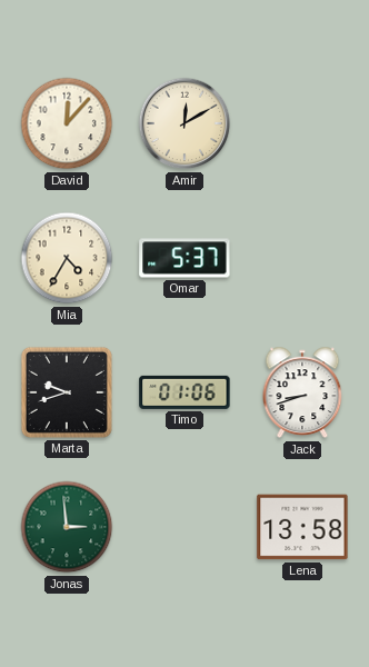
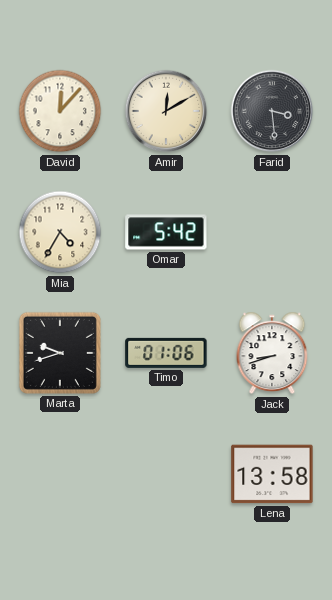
Farid: none -> 3:29
Omar: 5:37 -> 5:42
Jonas: 2:59 -> none
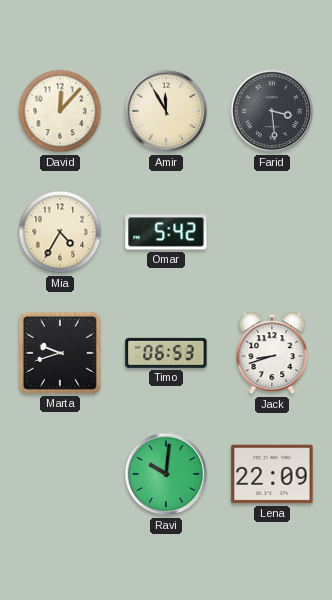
Amir: 12:10 -> 11:55
Timo: 01:06 -> 06:53
Ravi: none -> 10:01
Lena: 13:58 -> 22:09
